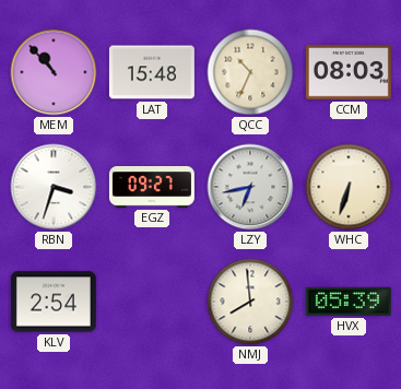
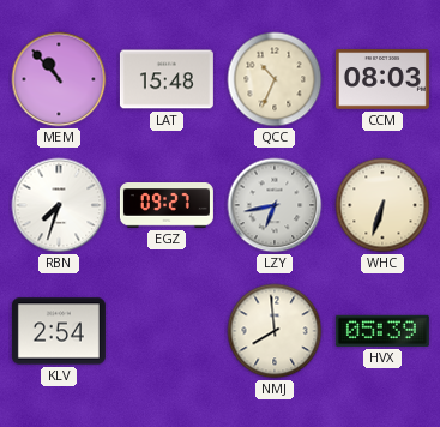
RBN: 3:33 -> 7:33
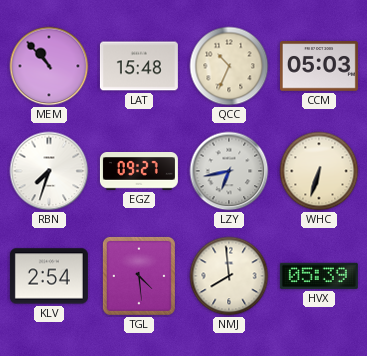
CCM: 08:03 -> 05:03
TGL: none -> 4:29
